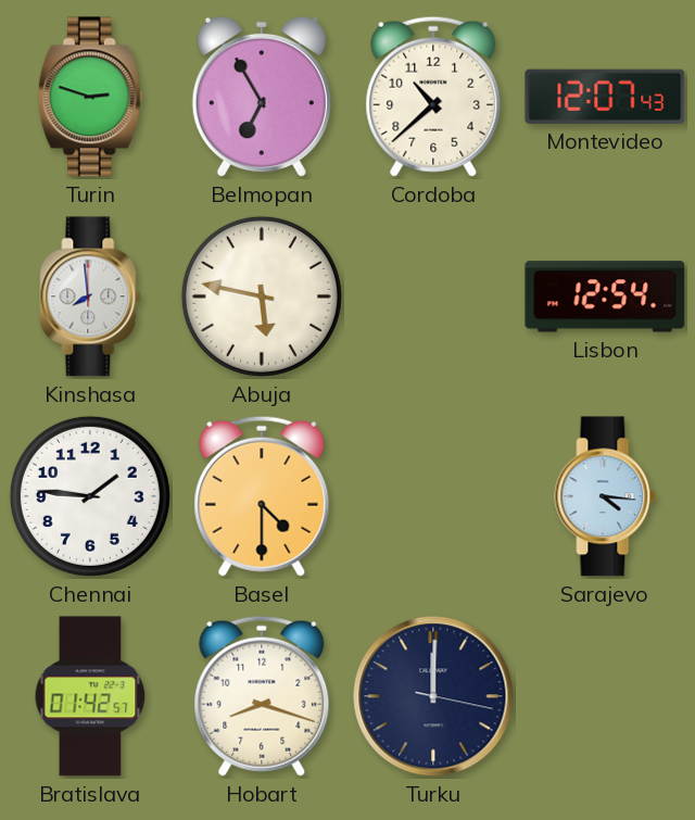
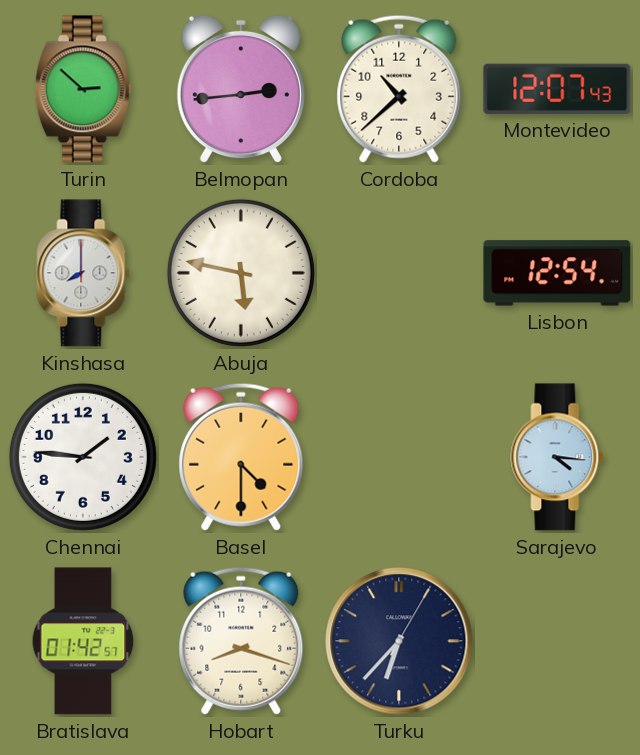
Turin: 2:48 -> 2:52
Belmopan: 6:55 -> 2:44
Kinshasa: 7:59 -> 8:00
Turku: 12:00 -> 6:37
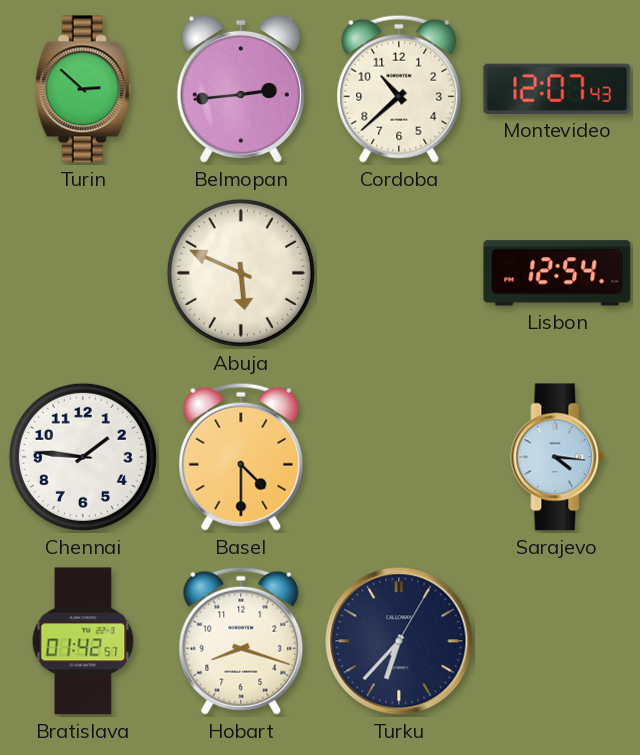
Kinshasa: 8:00 -> none
Abuja: 5:47 -> 5:49
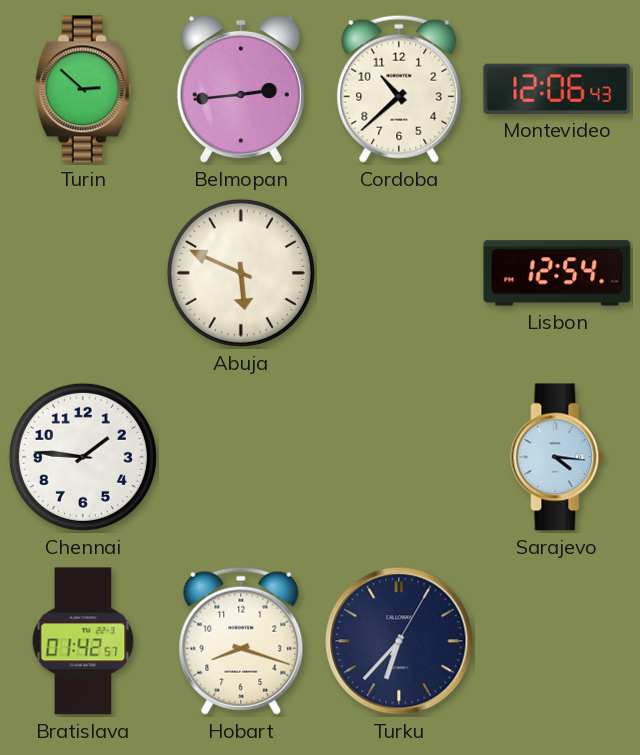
Montevideo: 12:07 -> 12:06
Basel: 4:30 -> none
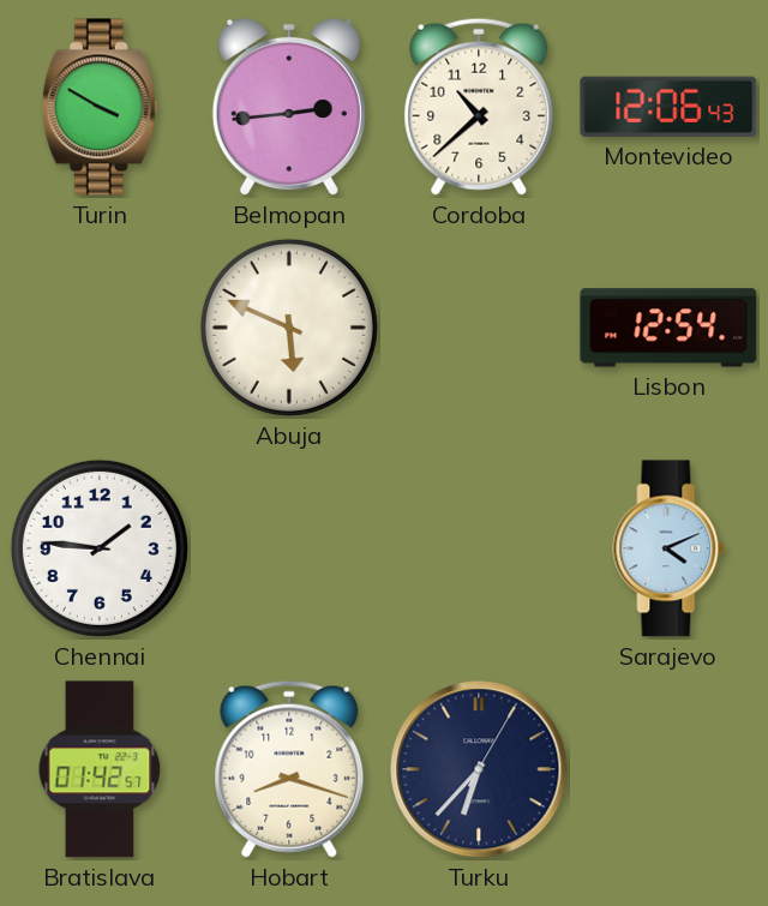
Turin: 2:52 -> 3:50
Sarajevo: 4:16 -> 4:11
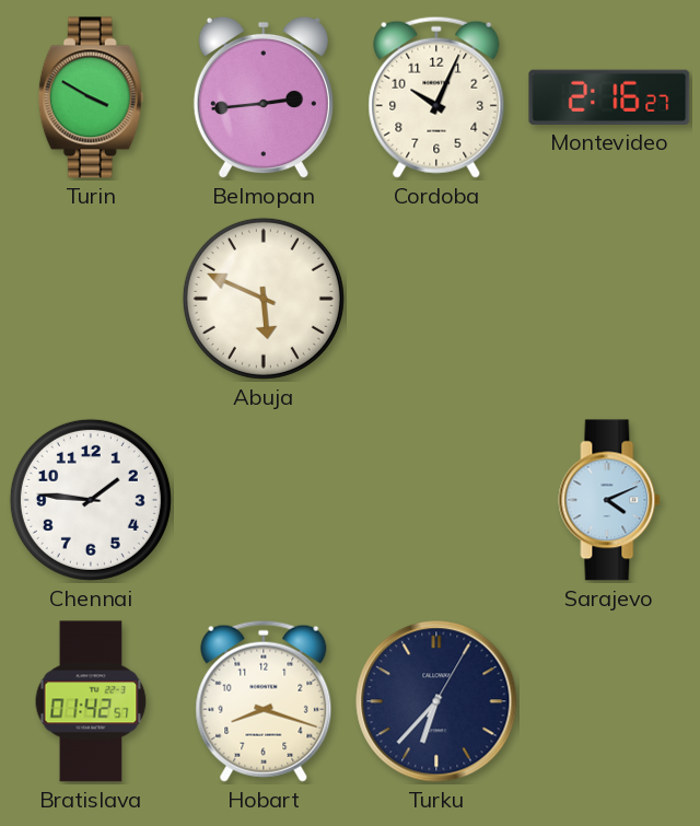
Cordoba: 10:38 -> 10:04
Montevideo: 12:06 -> 2:16
Lisbon: 12:54 -> none
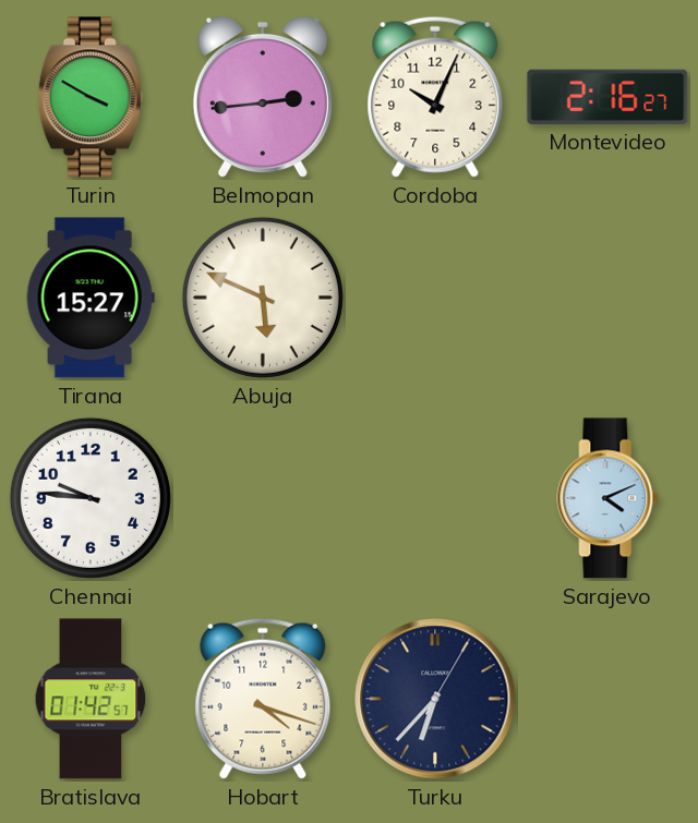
Tirana: none -> 15:27
Chennai: 1:46 -> 9:46
Hobart: 8:18 -> 4:18
